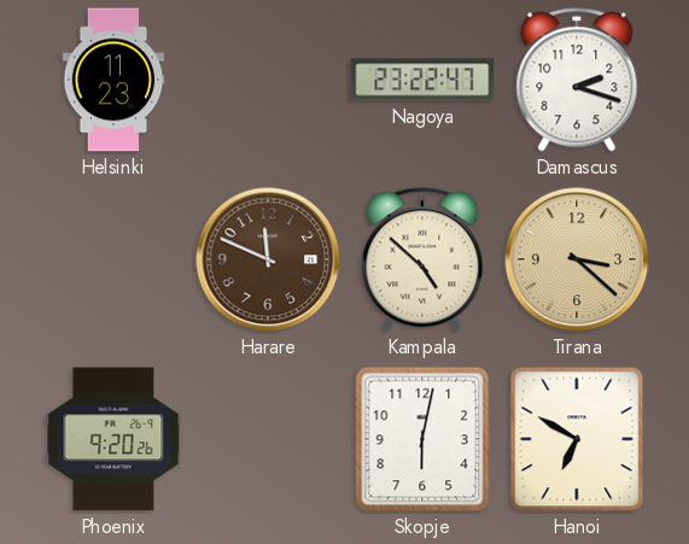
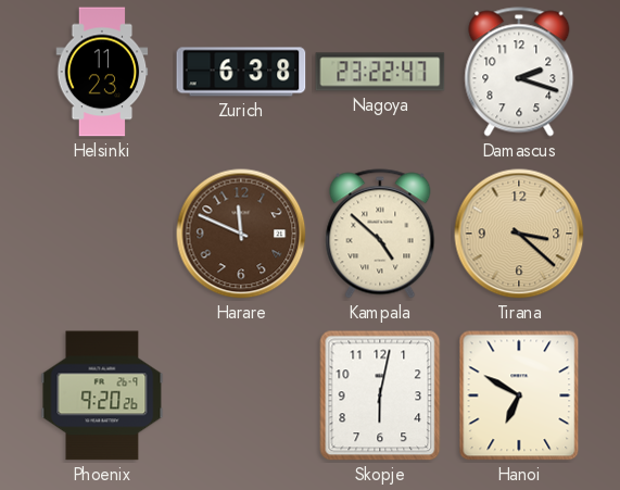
Zurich: none -> 6:38
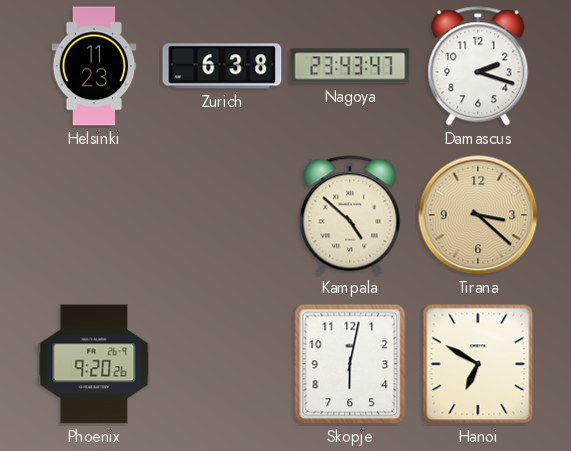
Nagoya: 23:22 -> 23:43
Harare: 11:49 -> none
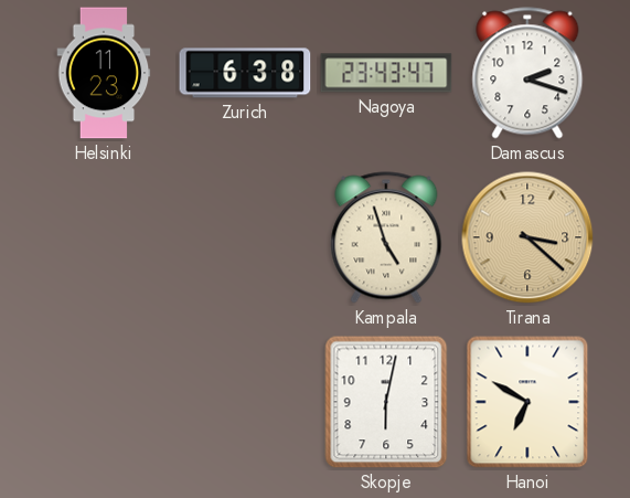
Kampala: 4:52 -> 4:57
Phoenix: 9:20 -> none
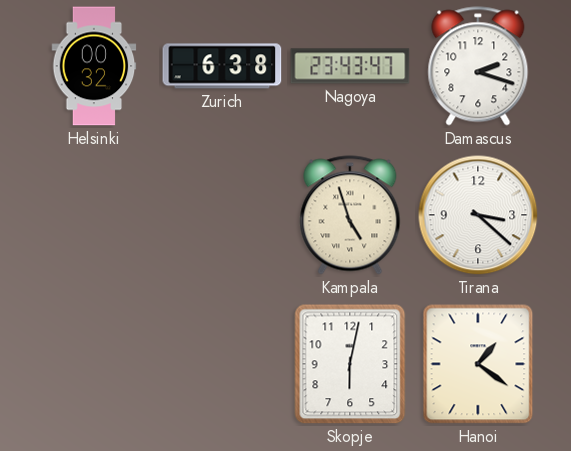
Helsinki: 11:23 -> 00:32
Tirana dial: champagne -> white
Hanoi: 6:50 -> 1:21
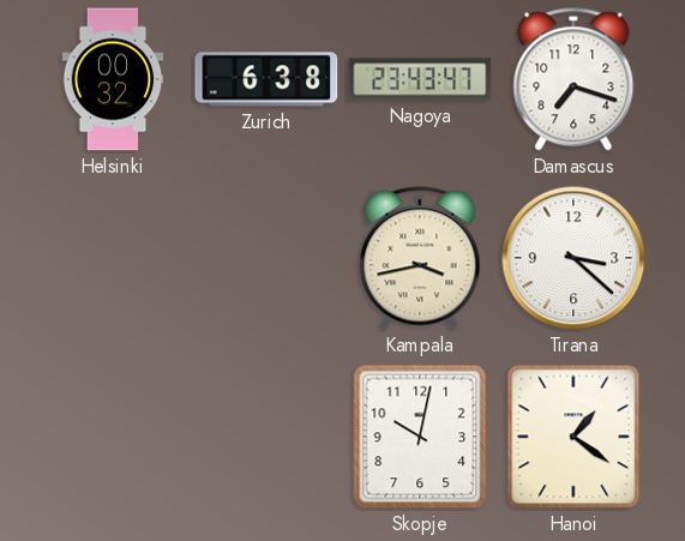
Damascus: 2:18 -> 7:18
Kampala: 4:57 -> 3:43
Skopje: 6:02 -> 10:02
